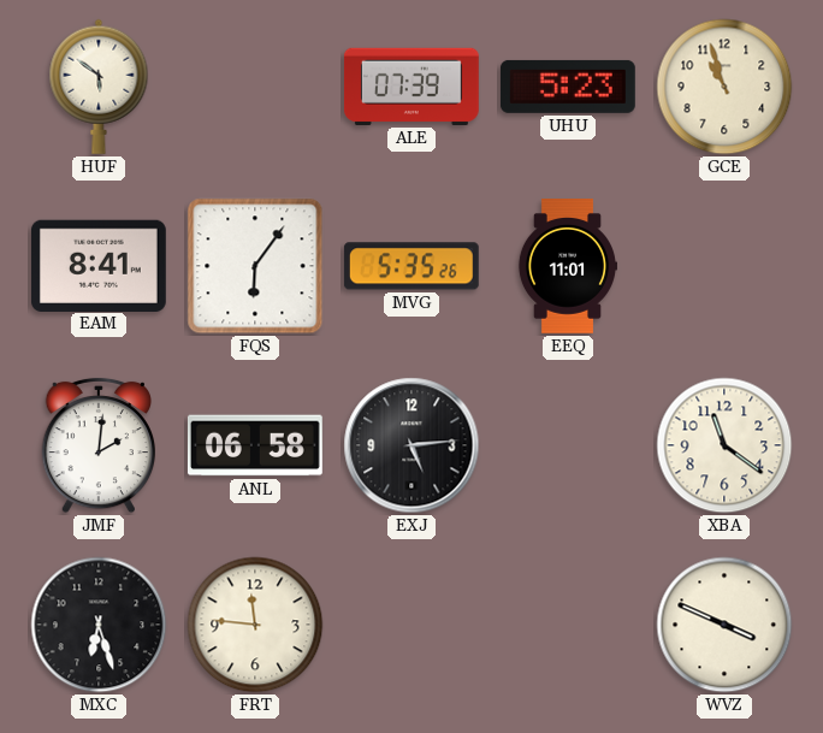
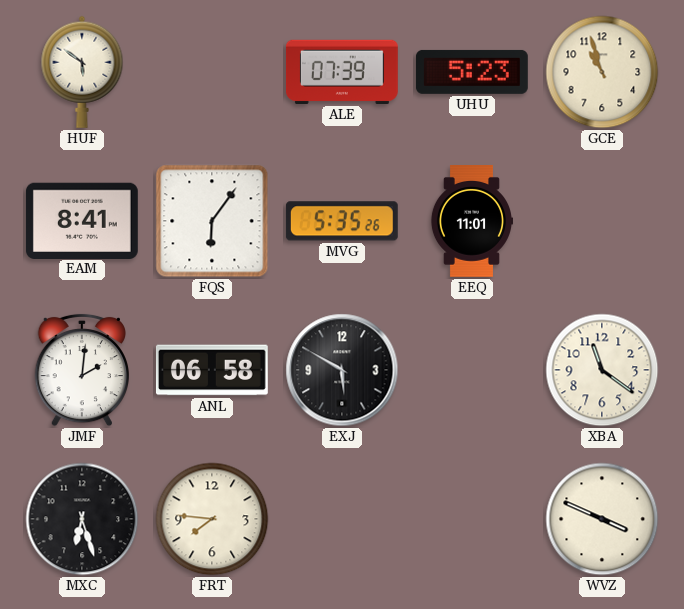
EXJ: 5:14 -> 5:50
FRT: 11:46 -> 7:46
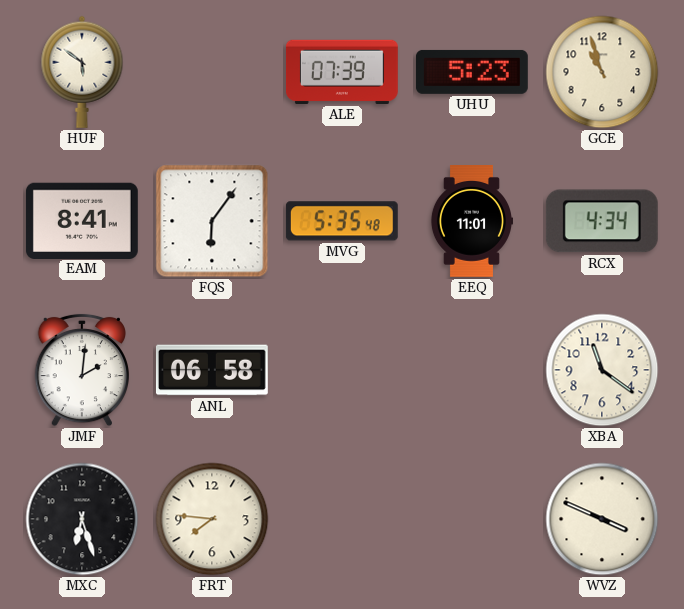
MVG: 5:35:26 -> 5:35:48
RCX: none -> 4:34
EXJ: 5:50 -> none
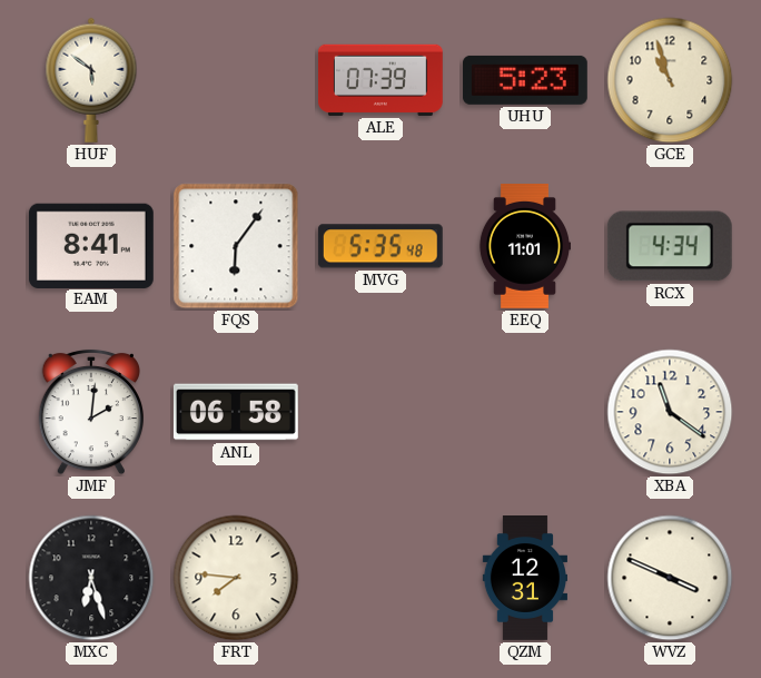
QZM: none -> 12:31
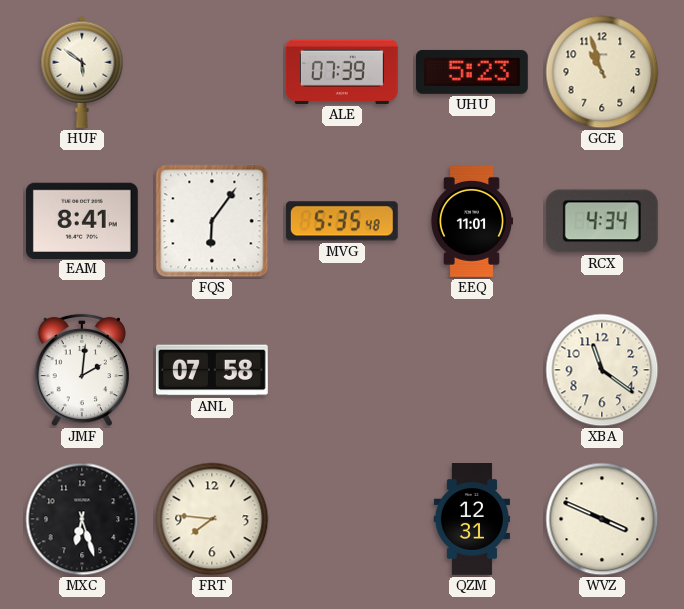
ANL: 06:58 -> 07:58
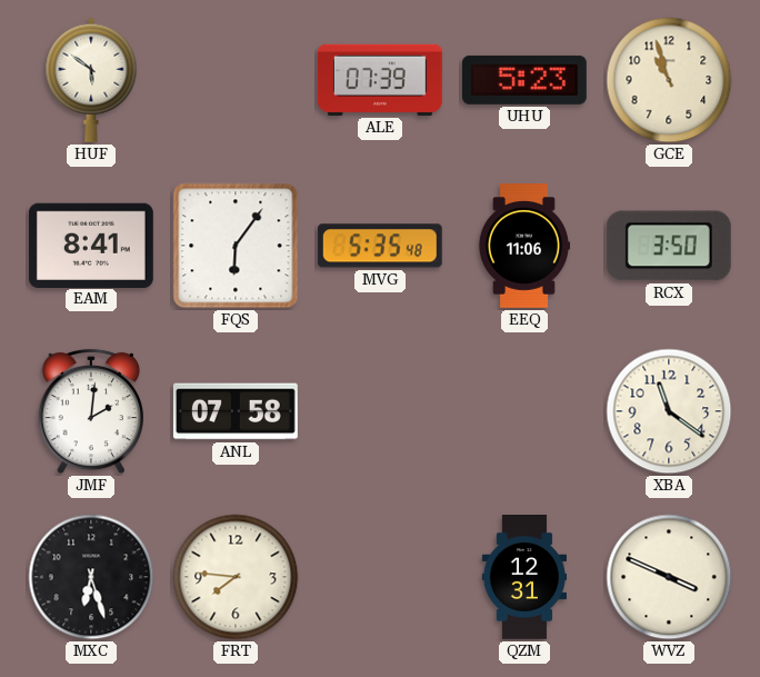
EEQ: 11:01 -> 11:06
RCX: 4:34 -> 3:50
